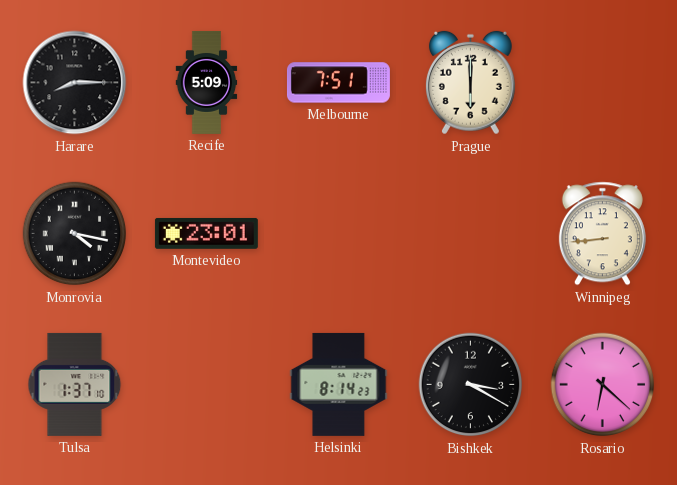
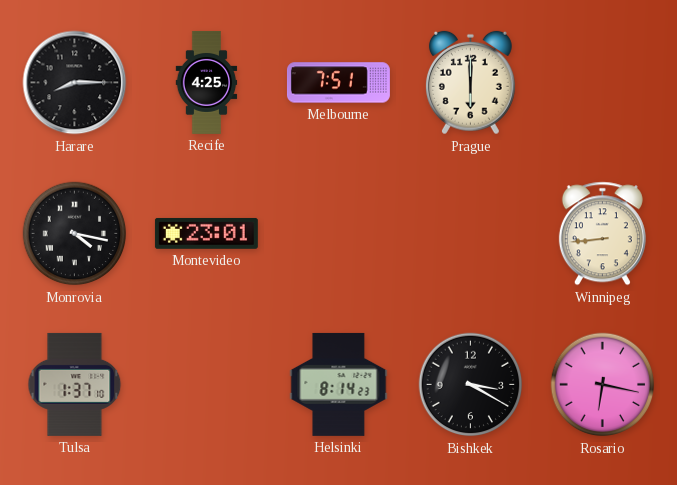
Recife: 5:09 -> 4:25
Rosario: 6:22 -> 6:17
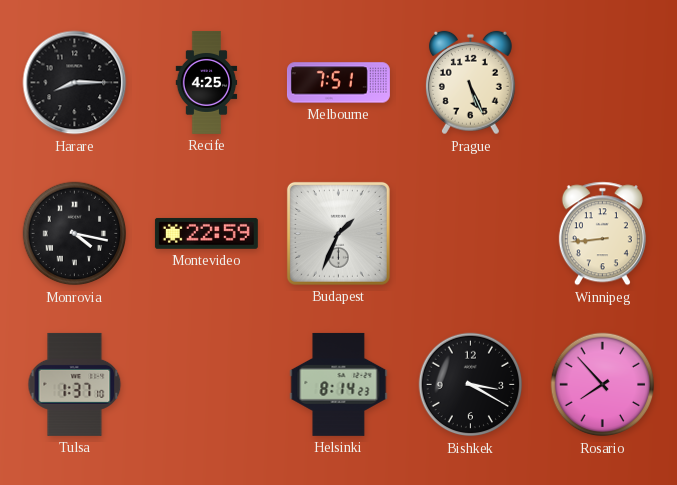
Prague: 6:00 -> 5:26
Montevideo: 23:01 -> 22:59
Budapest: none -> 1:34
Rosario: 6:17 -> 7:53
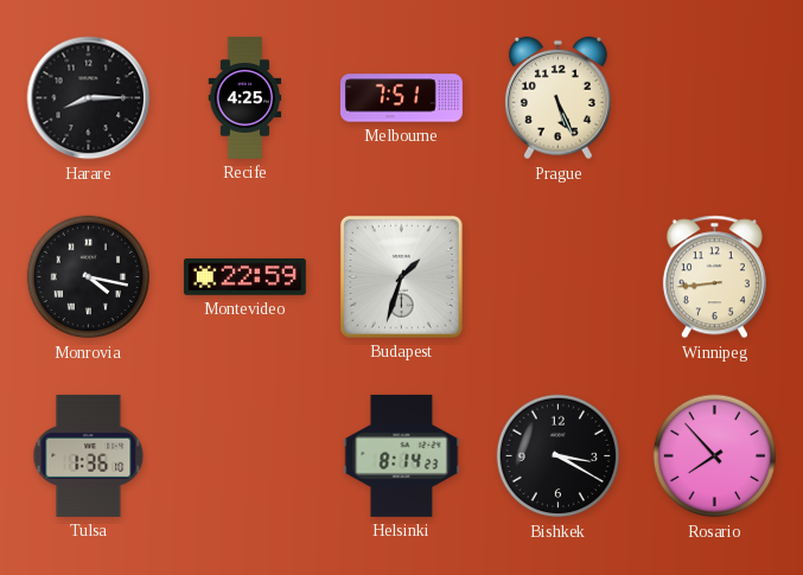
Budapest: 1:34 -> 1:33
Tulsa: 1:37 -> 1:36
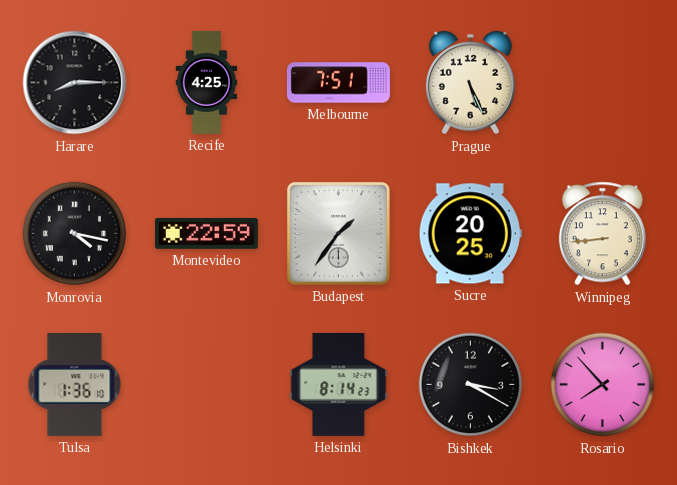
Budapest: 1:33 -> 1:36
Sucre: none -> 20:25
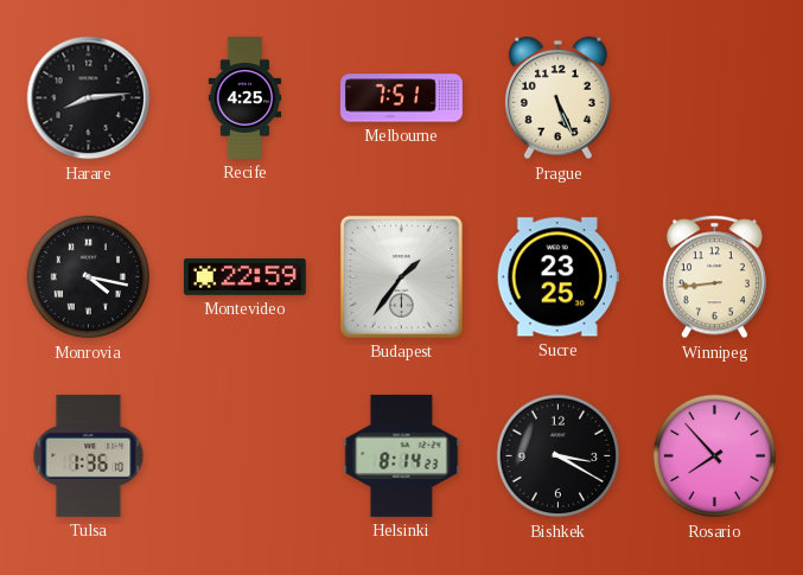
Harare: 8:15 -> 8:14
Sucre: 20:25 -> 23:25
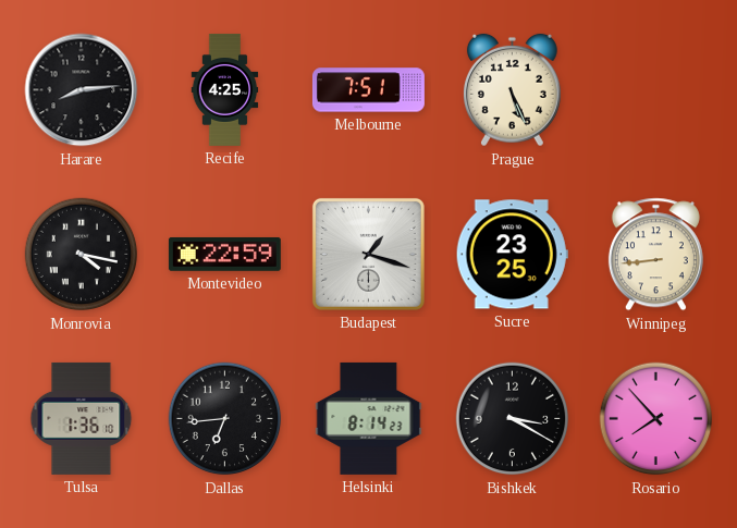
Budapest: 1:36 -> 1:18
Dallas: none -> 6:44
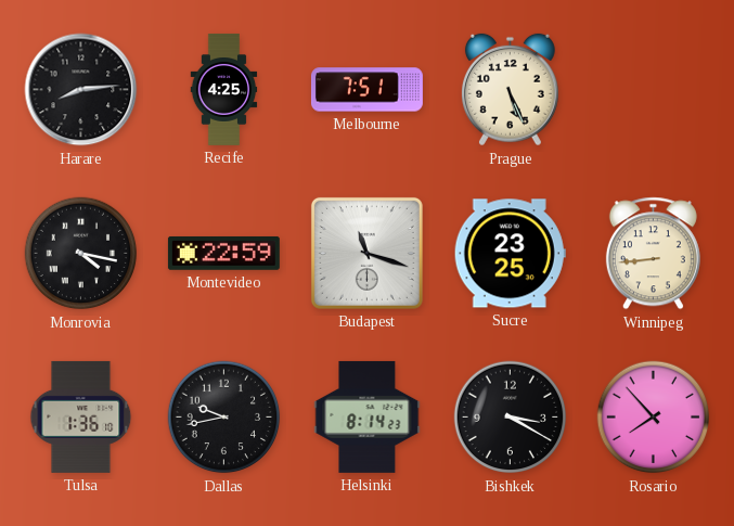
Budapest: 1:18 -> 11:18
Dallas: 6:44 -> 9:43
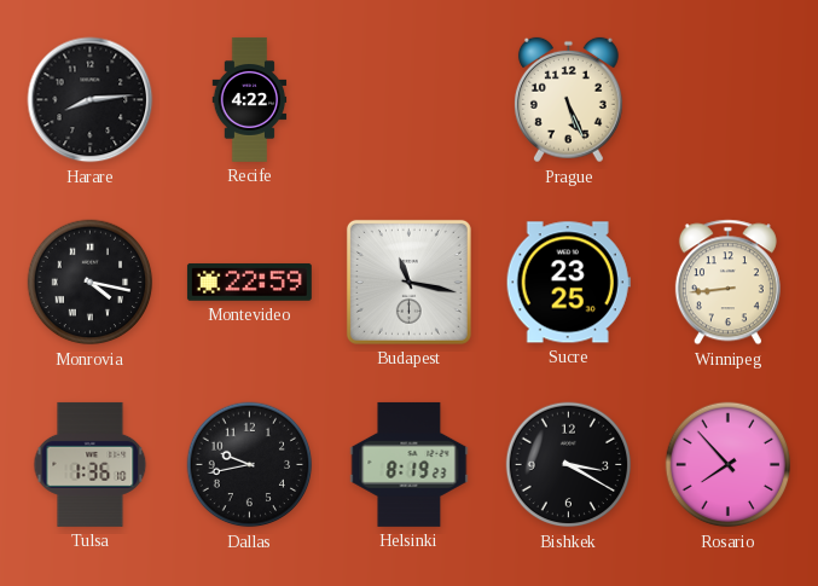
Recife: 4:25 -> 4:22
Melbourne: 7:51 -> none
Budapest: 11:18 -> 11:17
Helsinki: 8:14 -> 8:19
